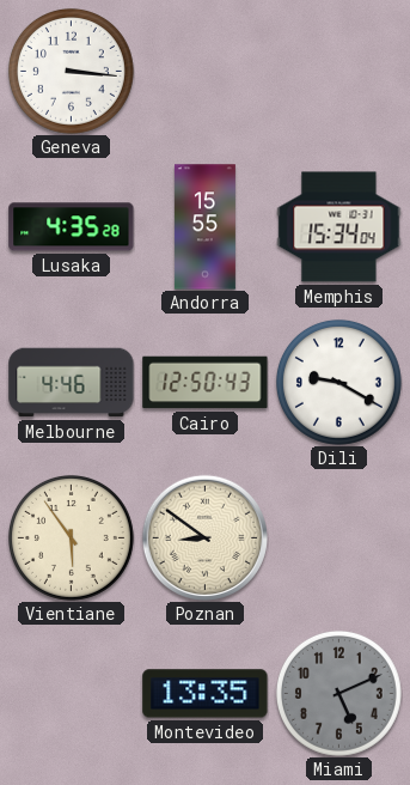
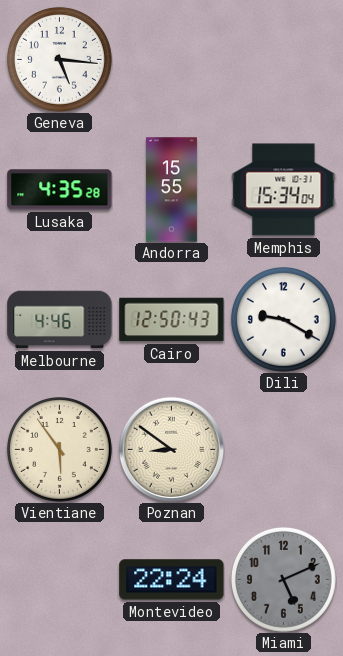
Geneva: 3:16 -> 5:16
Montevideo: 13:35 -> 22:24
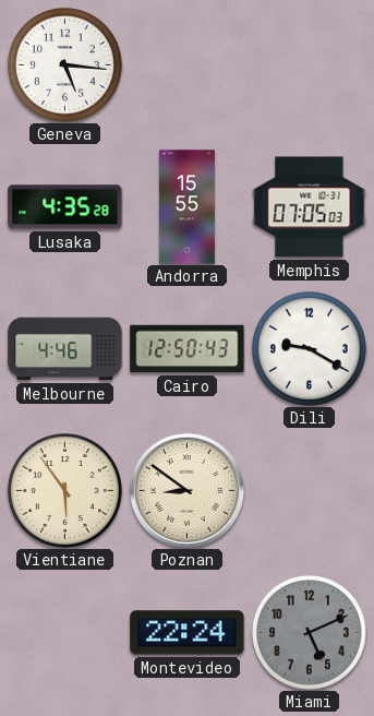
Memphis: 15:34 -> 07:05
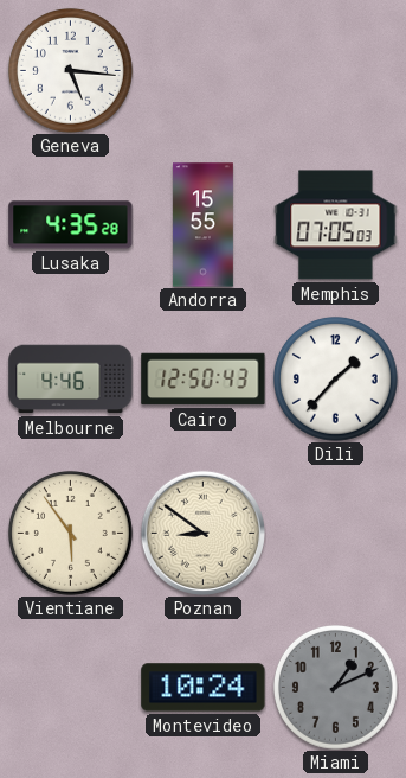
Dili: 9:20 -> 1:37
Montevideo: 22:24 -> 10:24
Miami: 5:11 -> 1:11
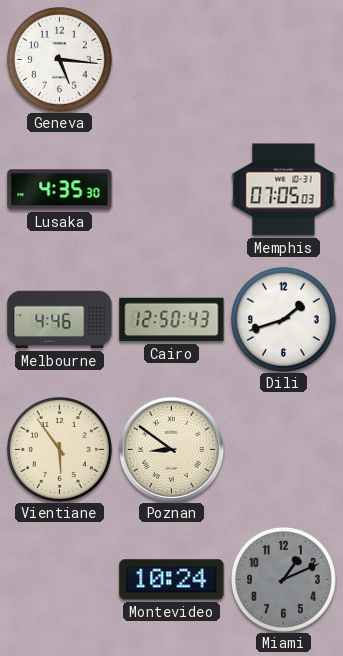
Lusaka: 4:35:28 -> 4:35:30
Andorra: 15:55 -> none
Dili: 1:37 -> 1:42
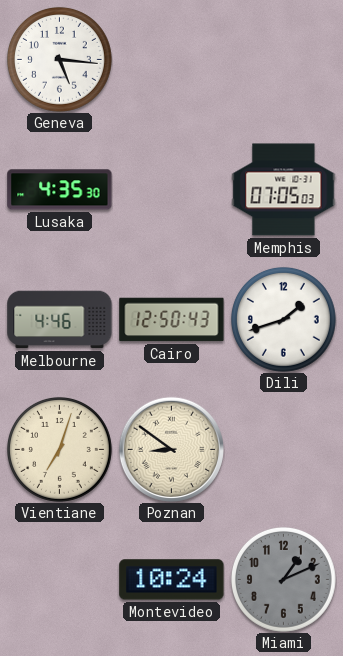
Vientiane: 5:54 -> 7:03
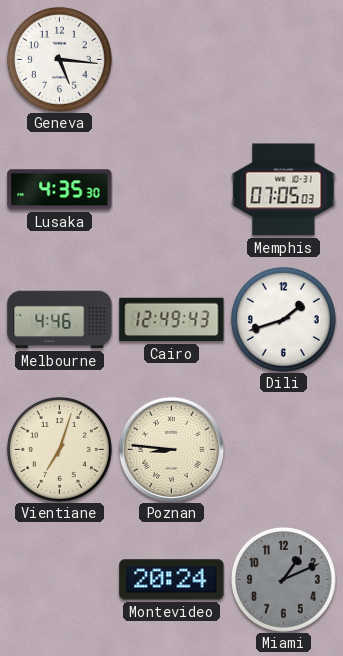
Cairo: 12:50 -> 12:49
Poznan: 8:51 -> 8:46
Montevideo: 10:24 -> 20:24
